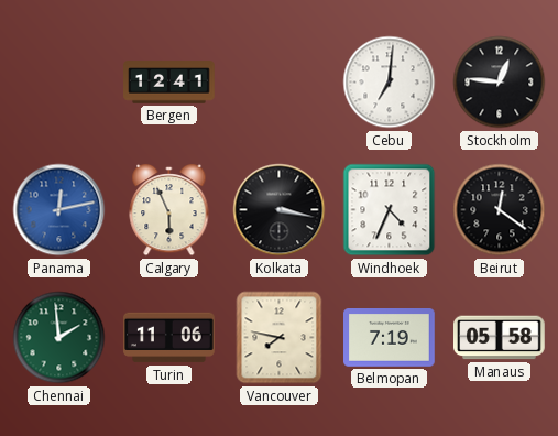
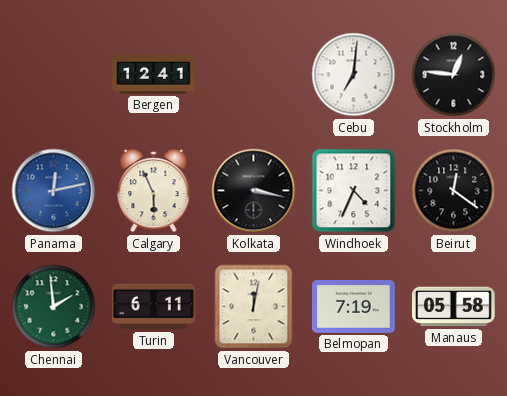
Turin: 11:06 -> 6:11
Vancouver: 7:47 -> 12:02
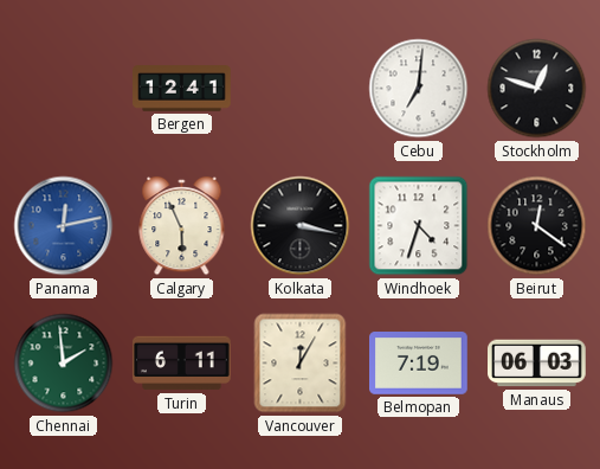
Stockholm: 12:46 -> 12:48
Windhoek: 4:34 -> 4:33
Vancouver: 12:02 -> 12:05
Manaus: 05:58 -> 06:03
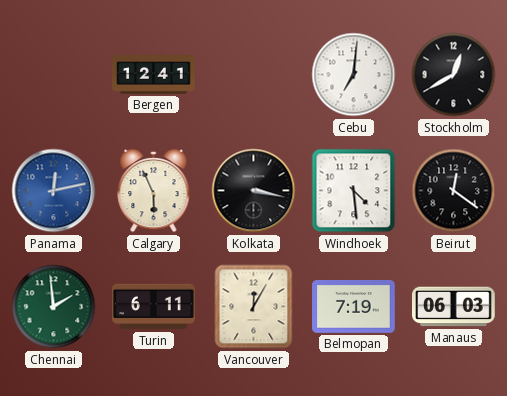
Stockholm: 12:48 -> 12:40
Windhoek: 4:33 -> 4:29
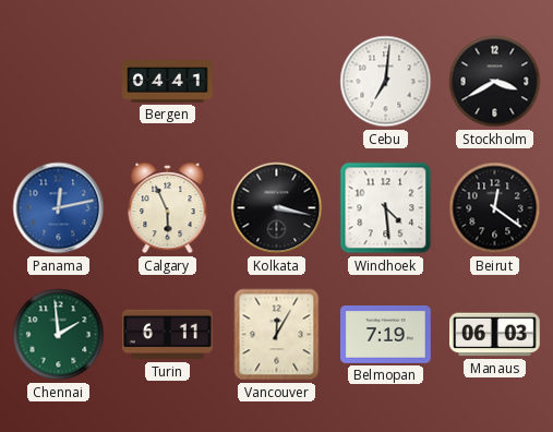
Bergen: 12:41 -> 04:41
Stockholm: 12:40 -> 3:40
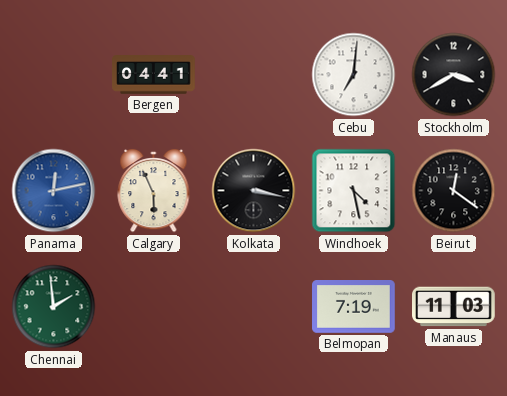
Windhoek: 4:29 -> 4:28
Turin: 6:11 -> none
Vancouver: 12:05 -> none
Manaus: 06:03 -> 11:03
